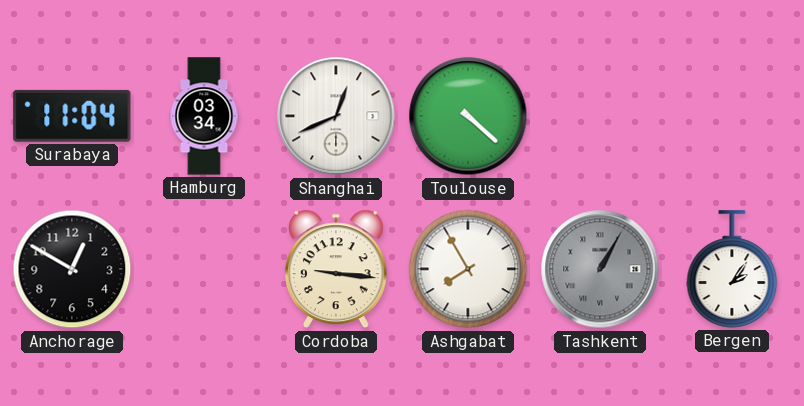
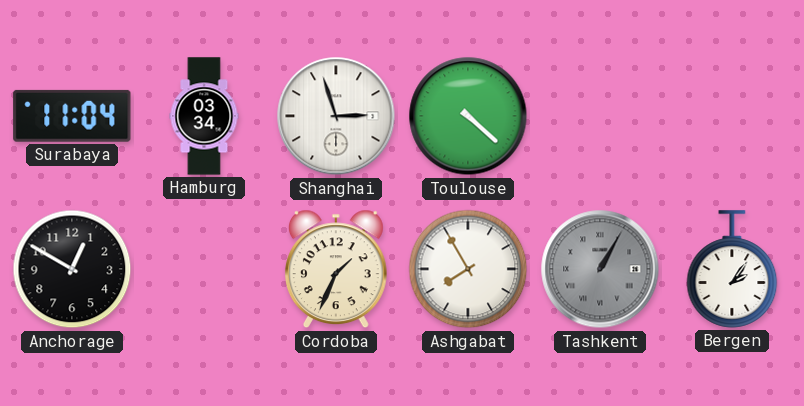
Shanghai: 12:41 -> 2:57
Cordoba: 9:16 -> 1:34
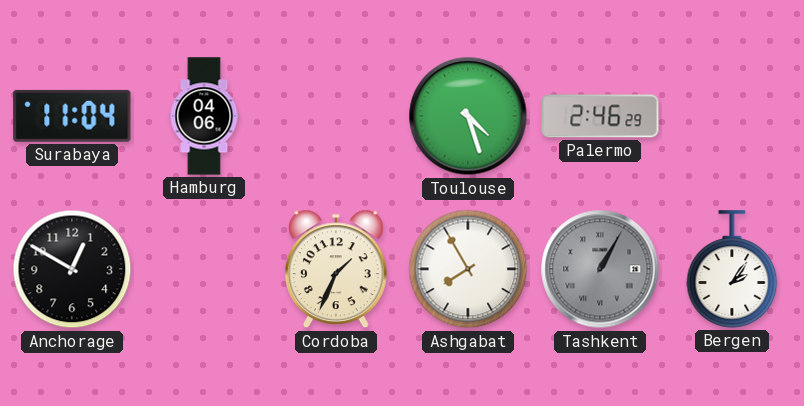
Hamburg: 03:34 -> 04:06
Shanghai: 2:57 -> none
Toulouse: 4:22 -> 4:27
Palermo: none -> 2:46
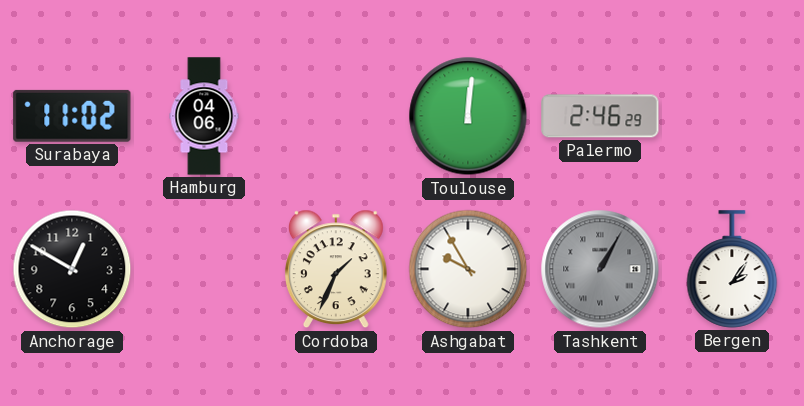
Surabaya: 11:04 -> 11:02
Toulouse: 4:27 -> 12:01
Ashgabat: 7:55 -> 9:55
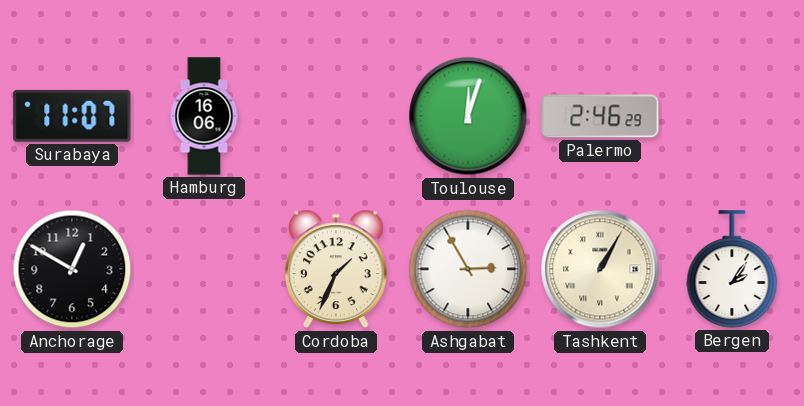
Surabaya: 11:02 -> 11:07
Hamburg: 04:06 -> 16:06
Toulouse: 12:01 -> 12:03
Ashgabat: 9:55 -> 2:55
Tashkent dial: grey -> cream
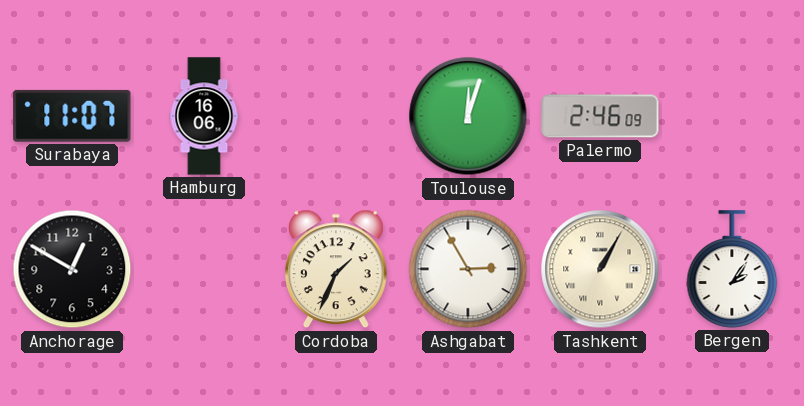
Palermo: 2:46:29 -> 2:46:09
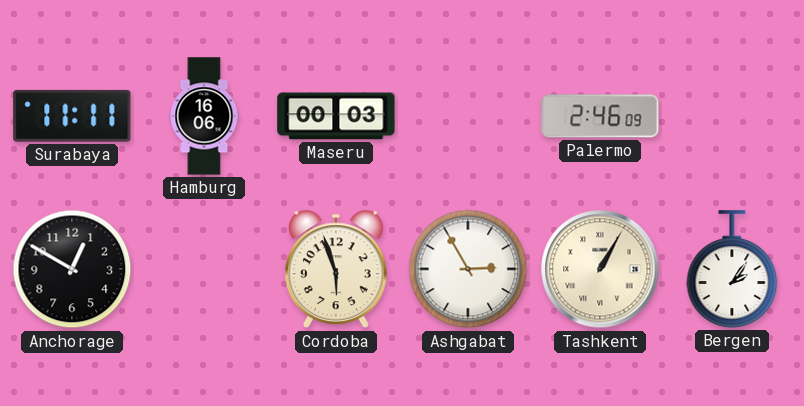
Surabaya: 11:07 -> 11:11
Maseru: none -> 00:03
Toulouse: 12:03 -> none
Cordoba: 1:34 -> 5:57
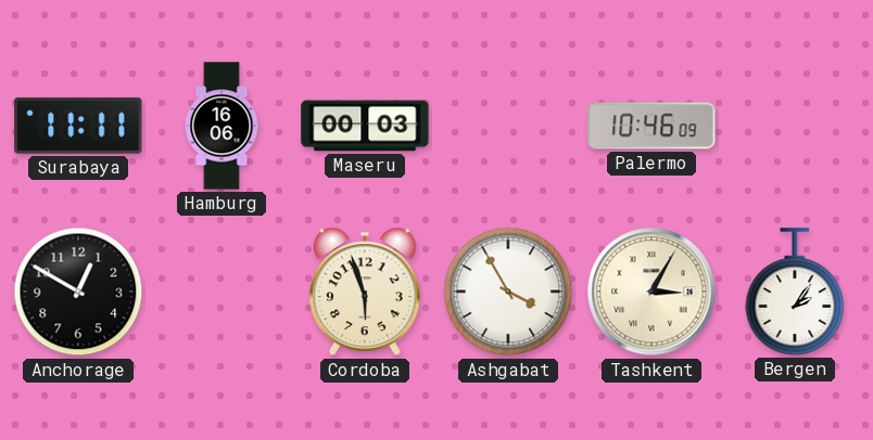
Palermo: 2:46 -> 10:46
Ashgabat: 2:55 -> 3:55
Tashkent: 1:05 -> 3:05
